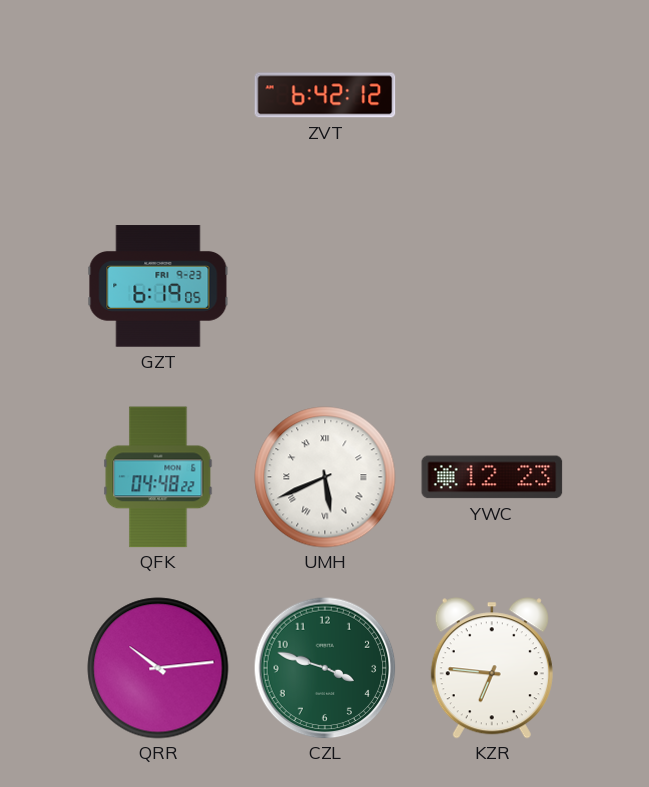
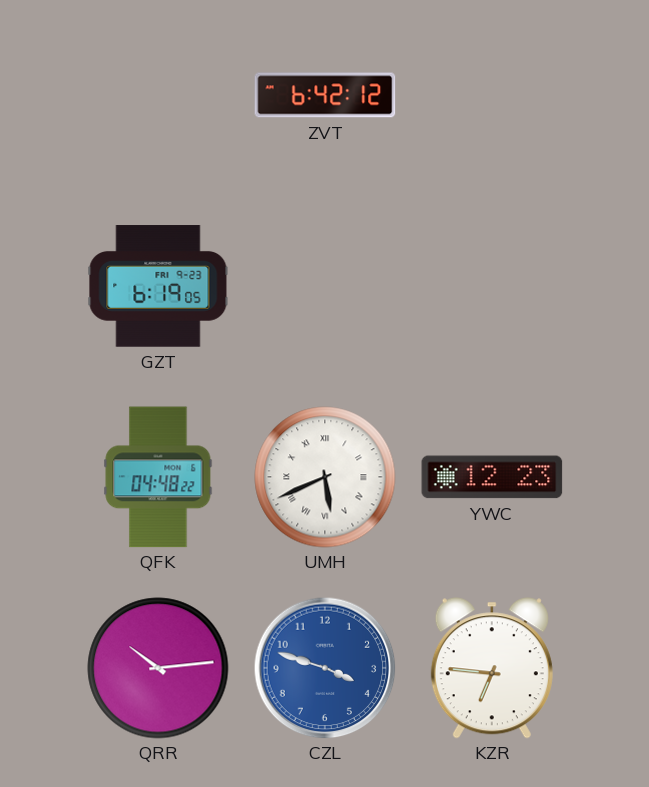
CZL dial: green -> blue
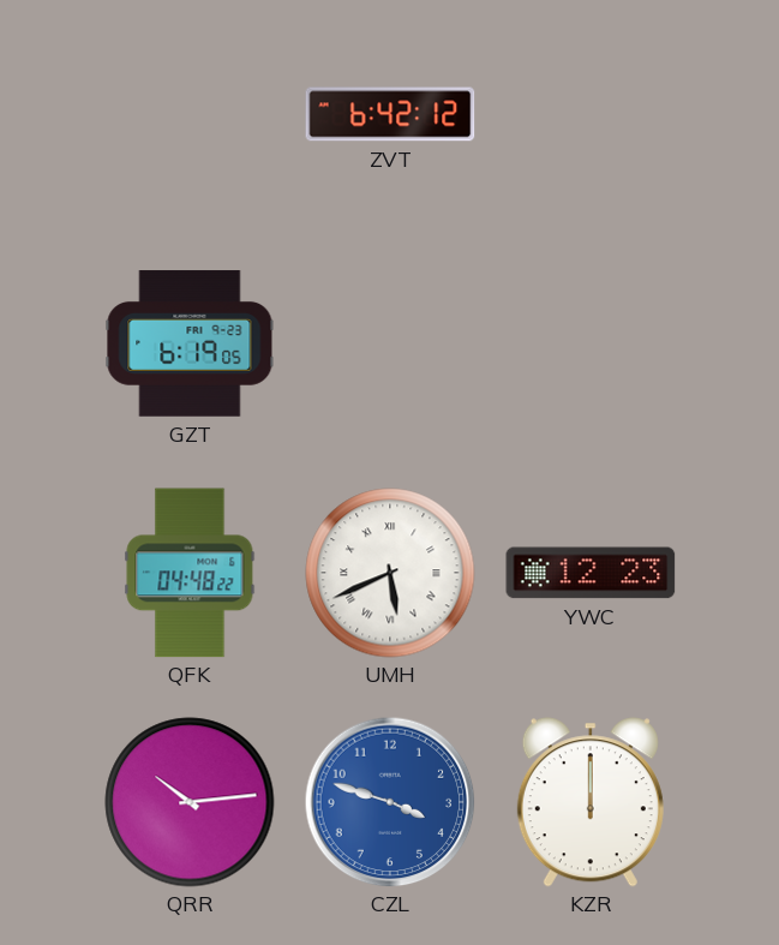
KZR: 6:46 -> 12:00
